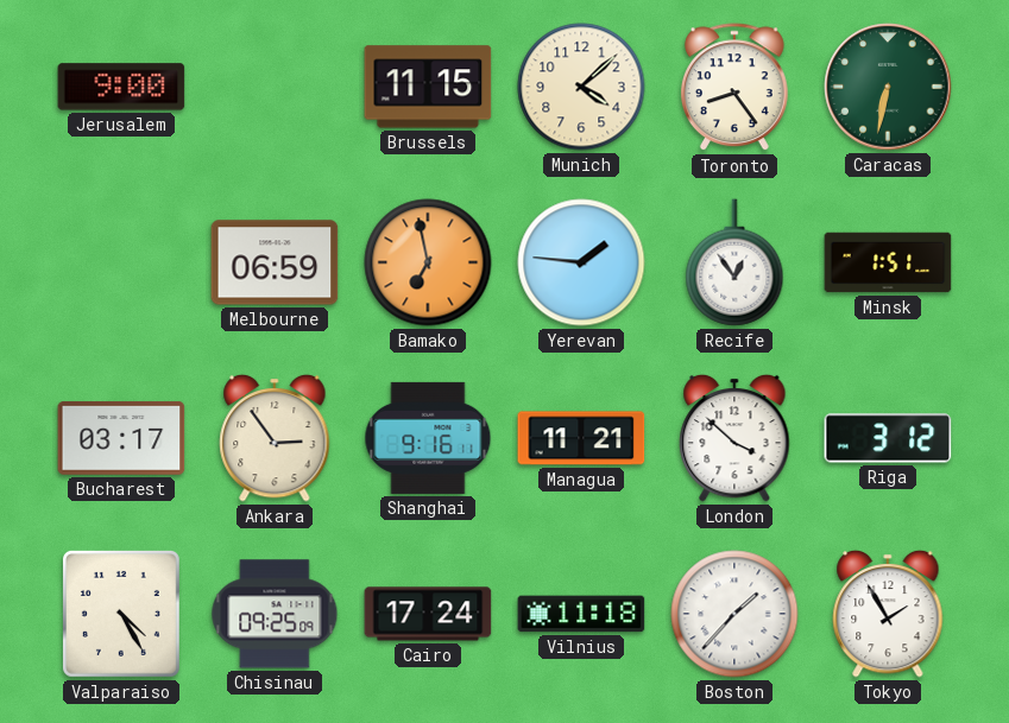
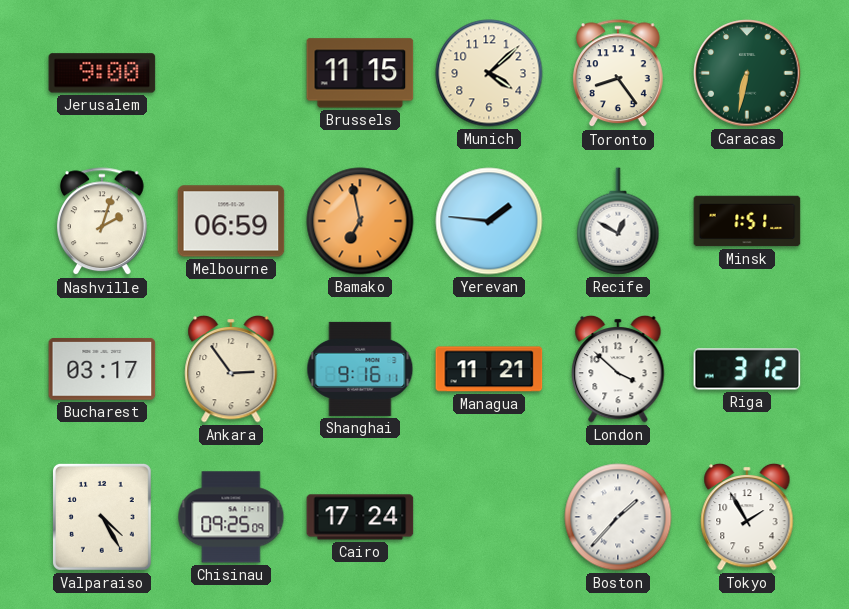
Nashville: none -> 2:03
Recife: 12:54 -> 12:50
Vilnius: 11:18 -> none
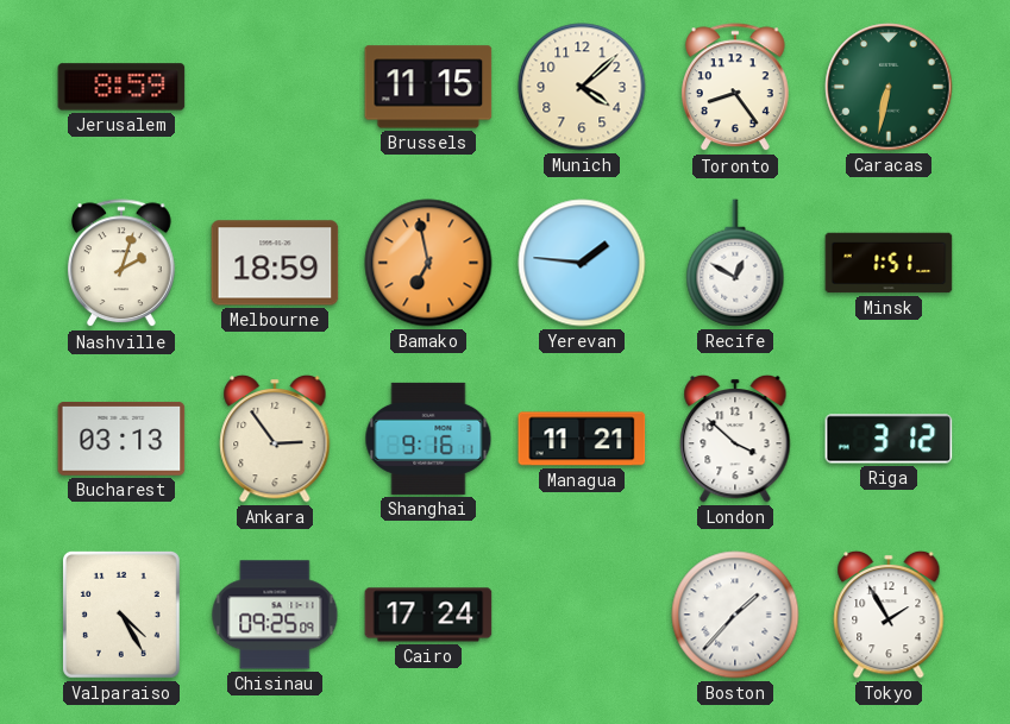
Jerusalem: 9:00 -> 8:59
Melbourne: 06:59 -> 18:59
Bucharest: 03:17 -> 03:13
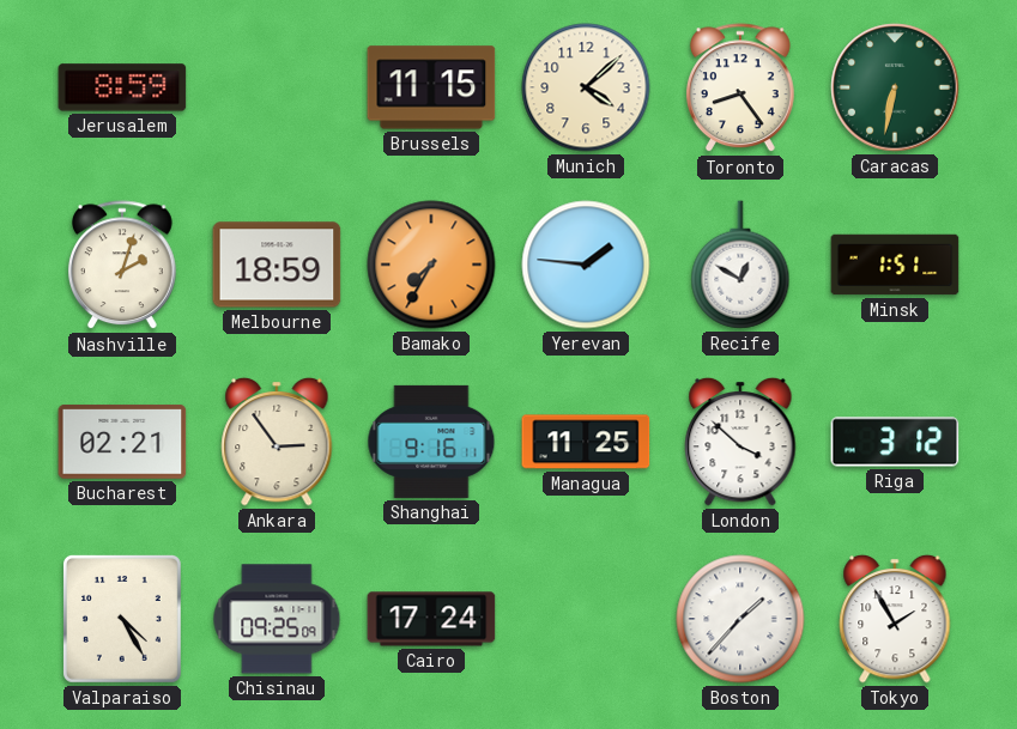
Bamako: 6:58 -> 7:35
Bucharest: 03:13 -> 02:21
Managua: 11:21 -> 11:25
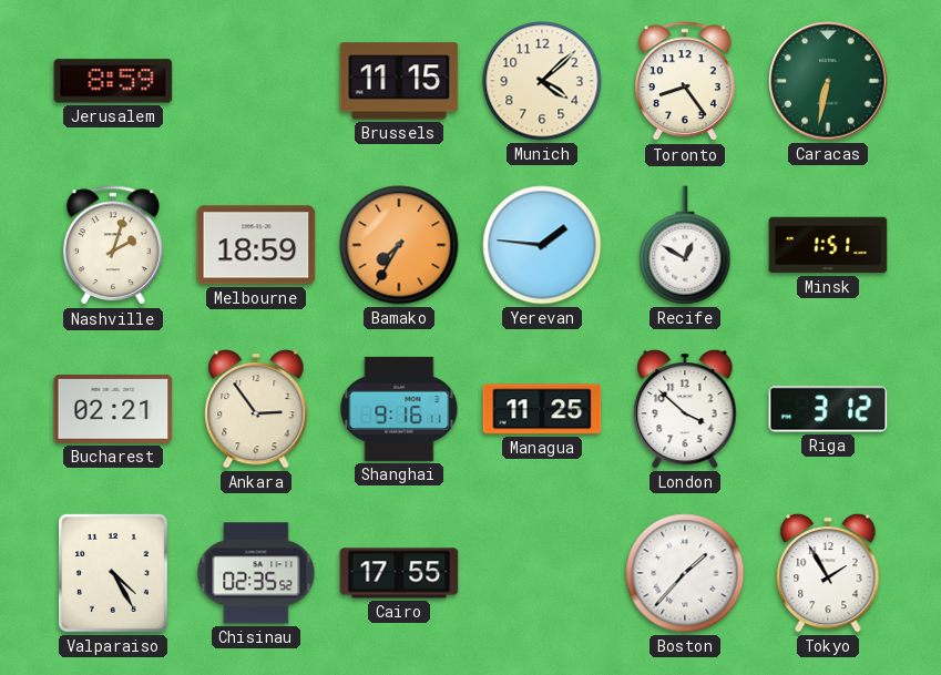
Chisinau: 09:25 -> 02:35
Cairo: 17:24 -> 17:55
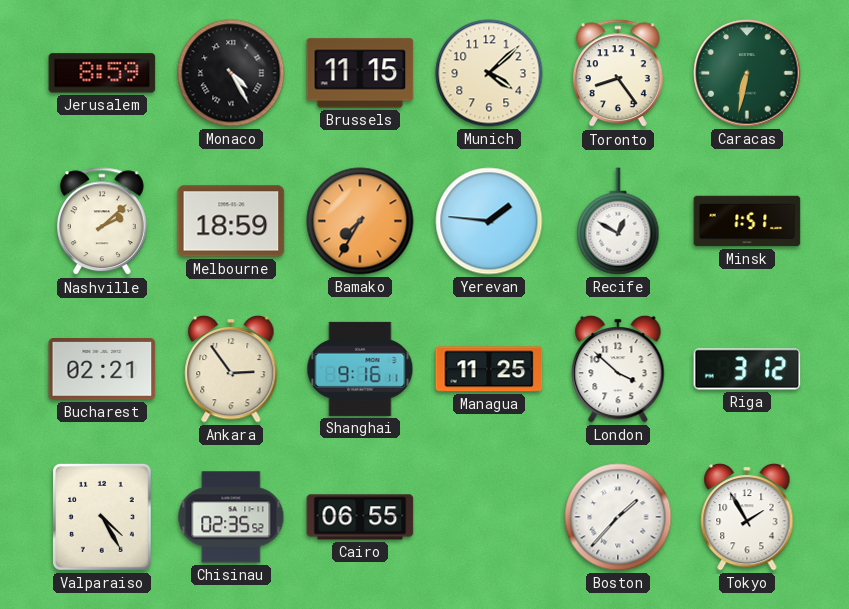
Monaco: none -> 4:25
Nashville: 2:03 -> 2:08
Cairo: 17:55 -> 06:55
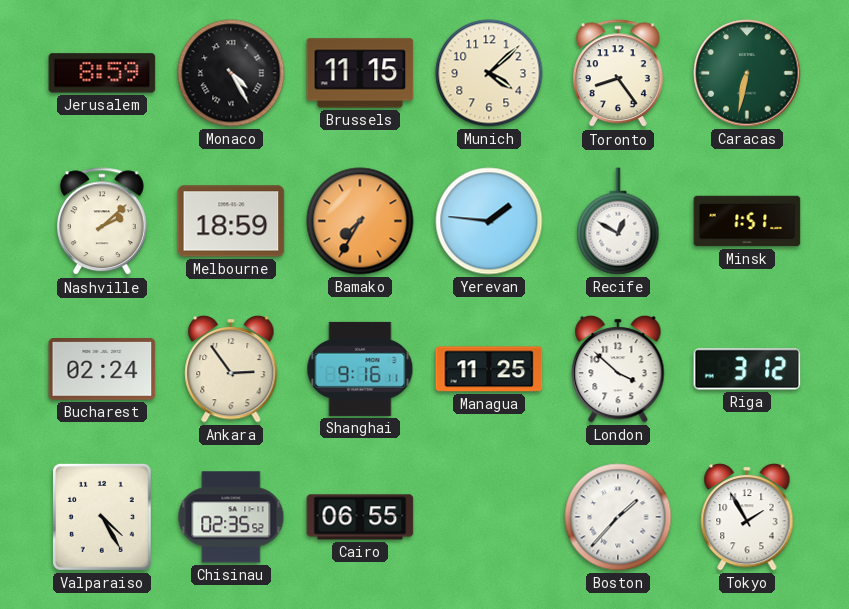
Bucharest: 02:21 -> 02:24
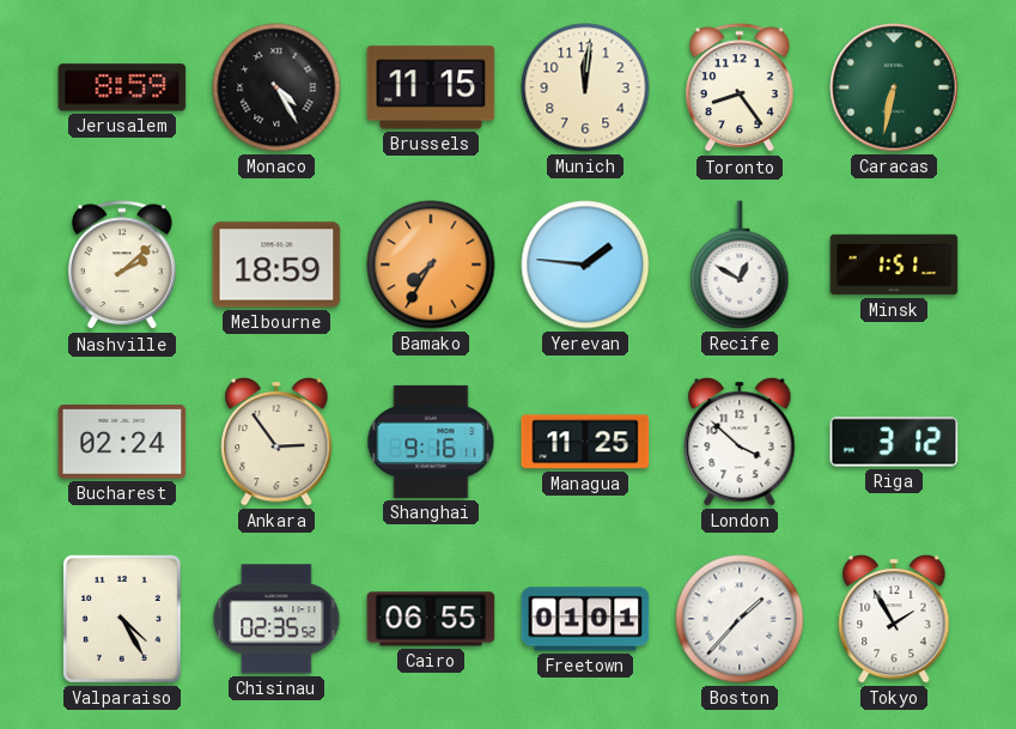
Munich: 4:08 -> 12:01
Freetown: none -> 01:01
